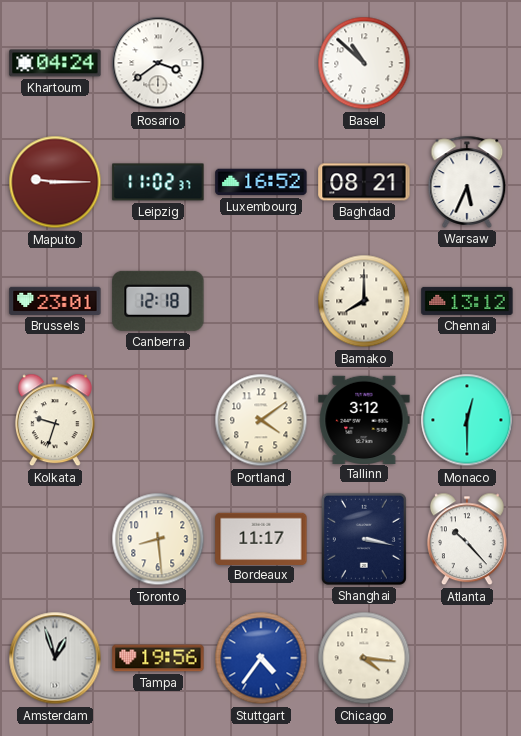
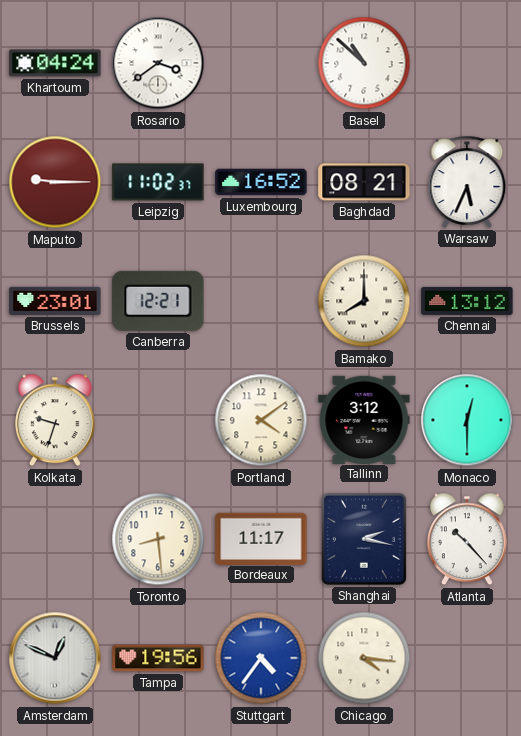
Canberra: 12:18 -> 12:21
Shanghai: 3:17 -> 2:17
Amsterdam: 12:57 -> 12:49
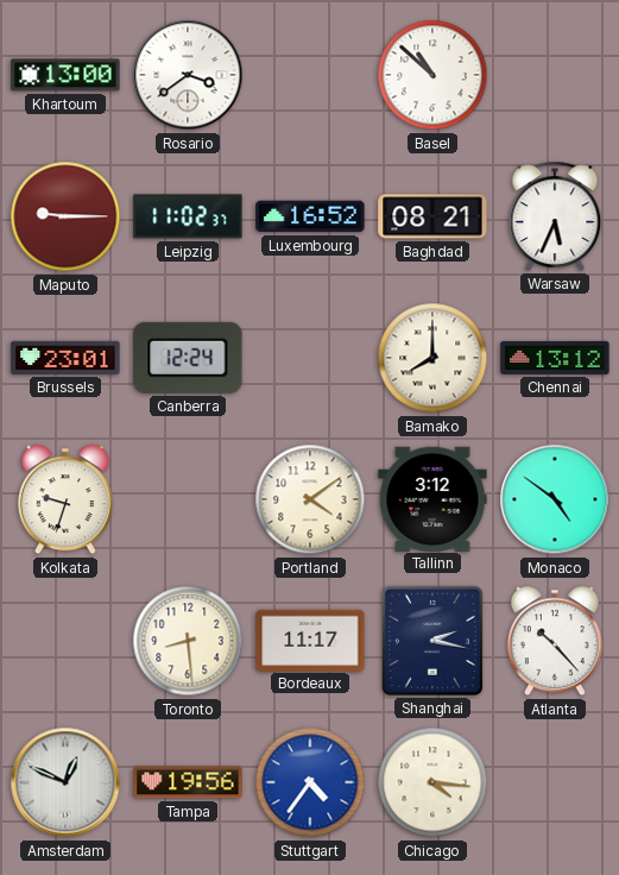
Khartoum: 04:24 -> 13:00
Canberra: 12:21 -> 12:24
Monaco: 12:30 -> 4:51
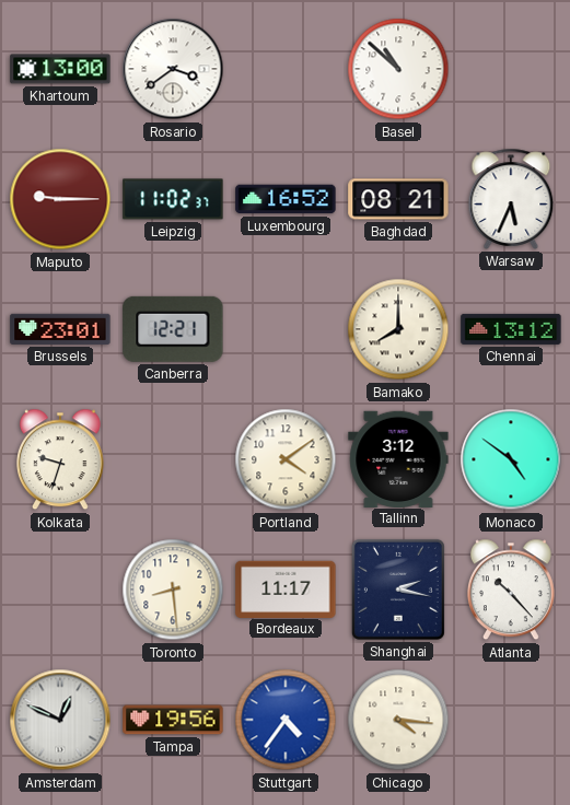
Canberra: 12:24 -> 12:21
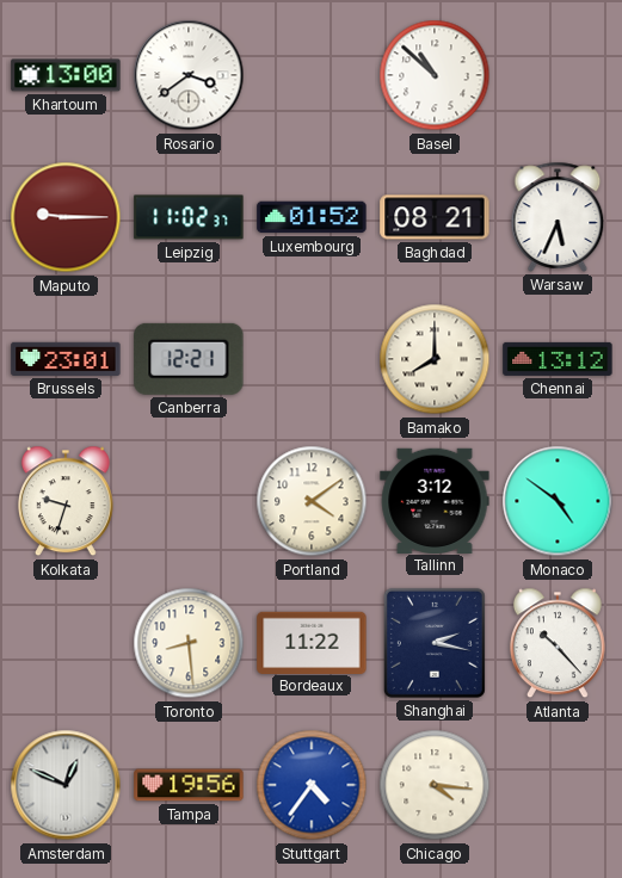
Luxembourg: 16:52 -> 01:52
Bordeaux: 11:17 -> 11:22
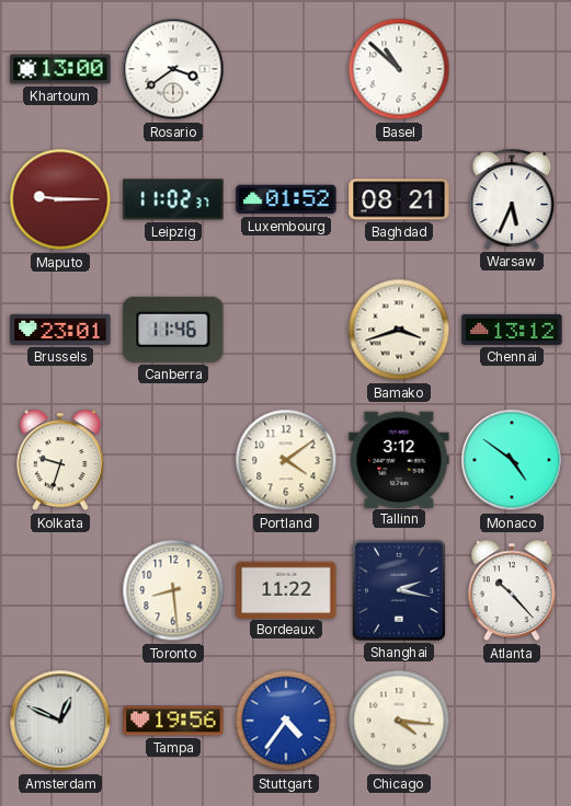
Canberra: 12:21 -> 11:46
Bamako: 8:00 -> 3:42
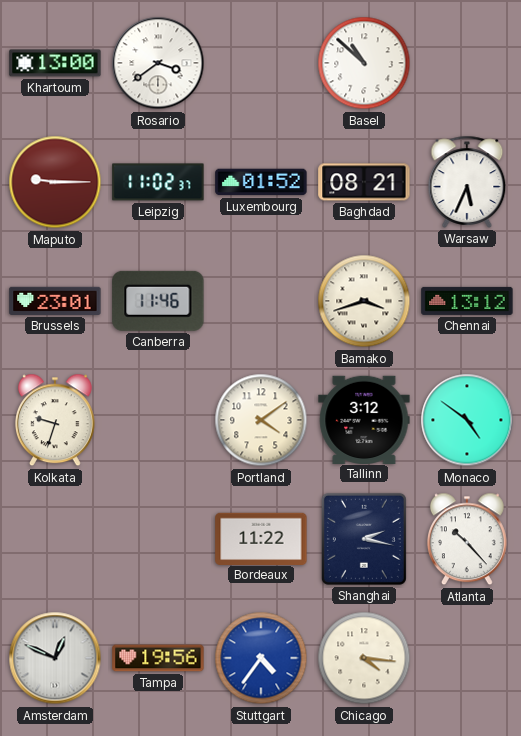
Toronto: 8:29 -> none
